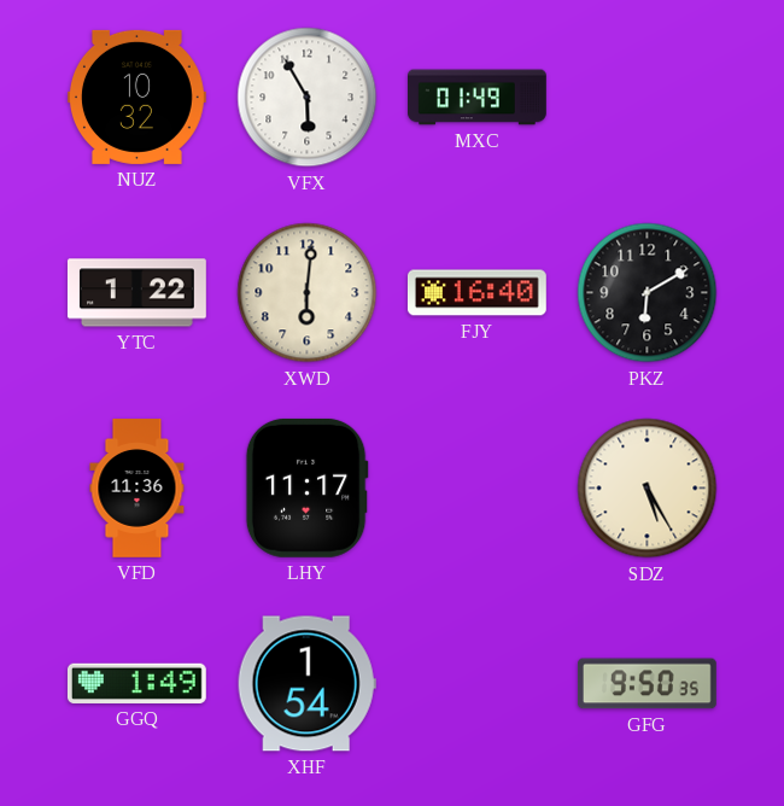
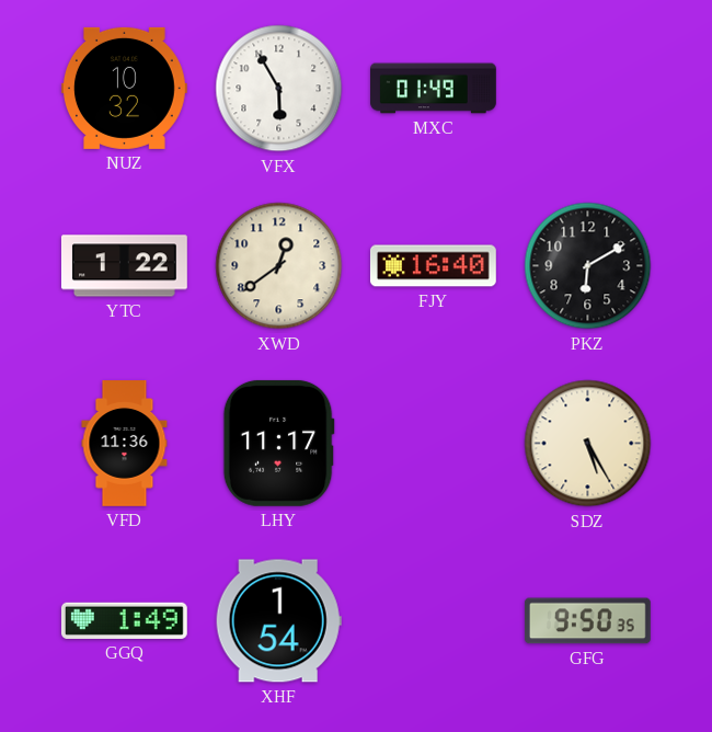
XWD: 6:01 -> 12:39
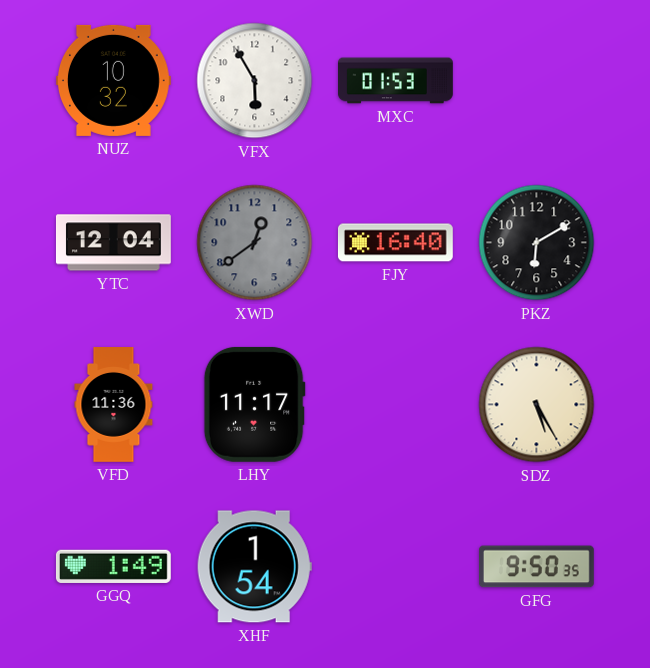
MXC: 01:49 -> 01:53
YTC: 1:22 -> 12:04
XWD dial: cream -> grey
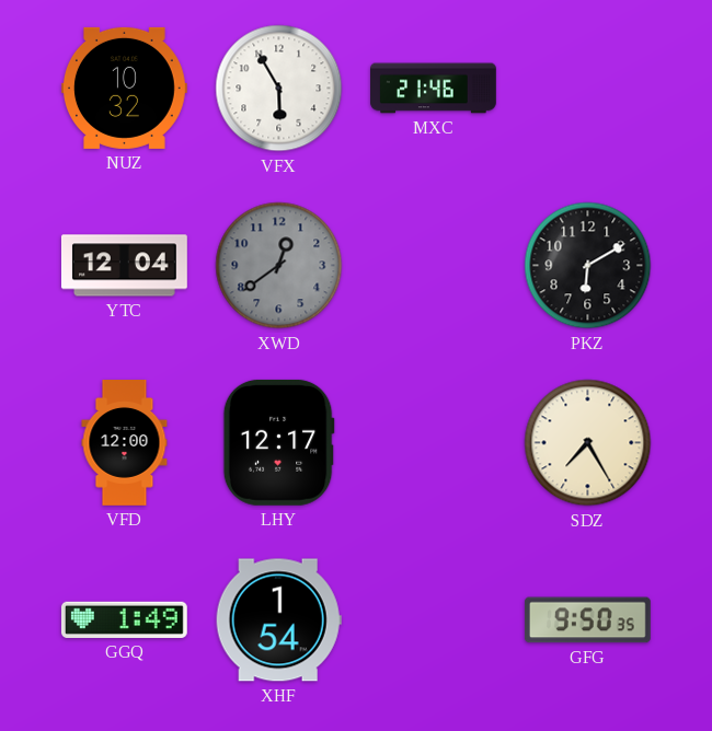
MXC: 01:53 -> 21:46
FJY: 16:40 -> none
VFD: 11:36 -> 12:00
LHY: 11:17 -> 12:17
SDZ: 5:25 -> 7:25
